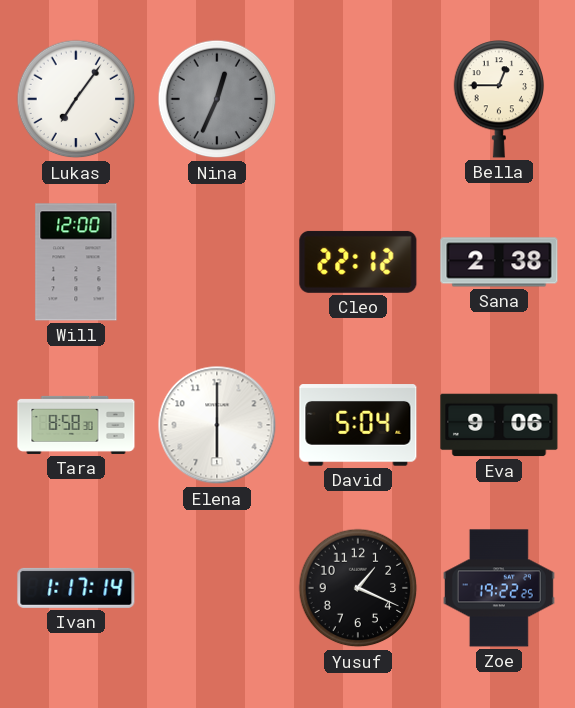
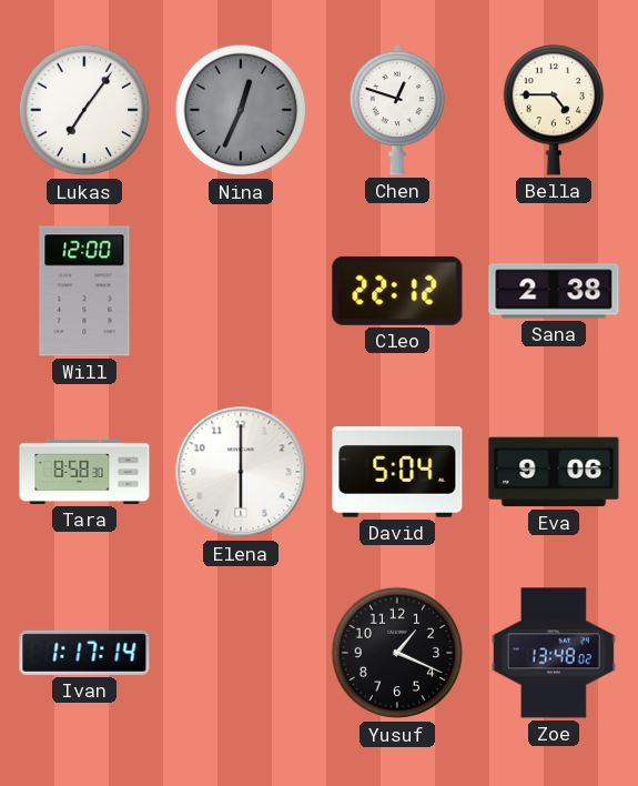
Chen: none -> 12:48
Bella: 12:45 -> 4:45
Zoe: 19:22 -> 13:48
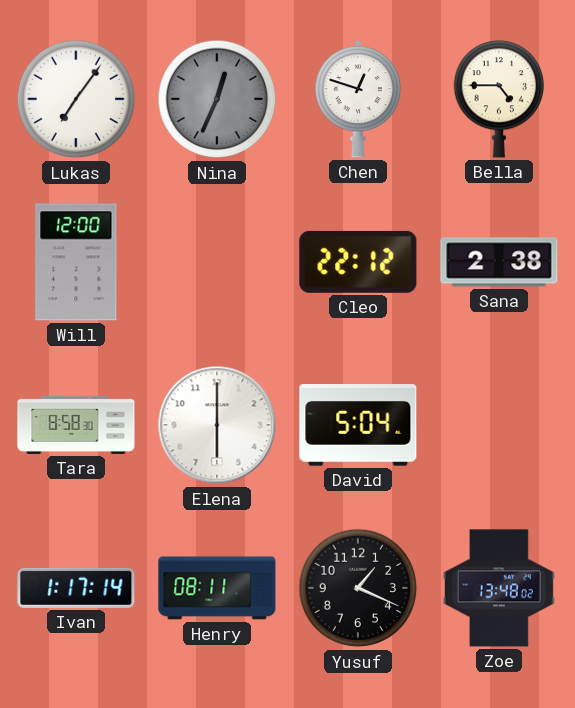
Eva: 9:06 -> none
Henry: none -> 08:11
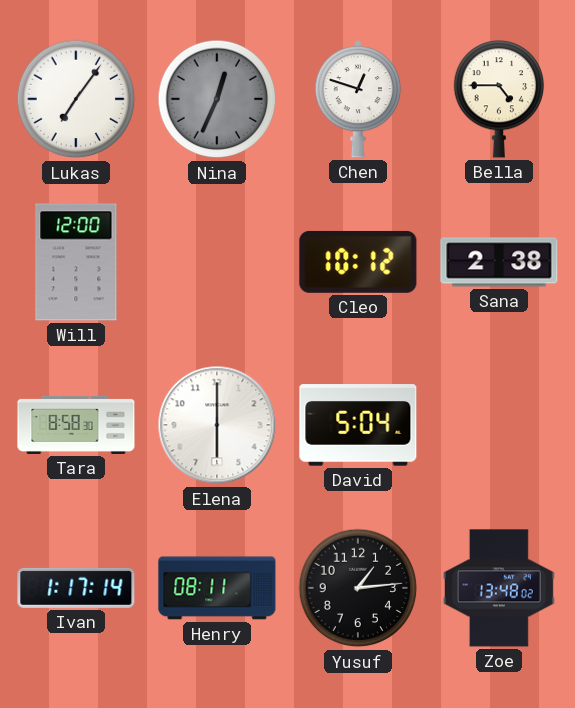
Cleo: 22:12 -> 10:12
Yusuf: 1:19 -> 1:14
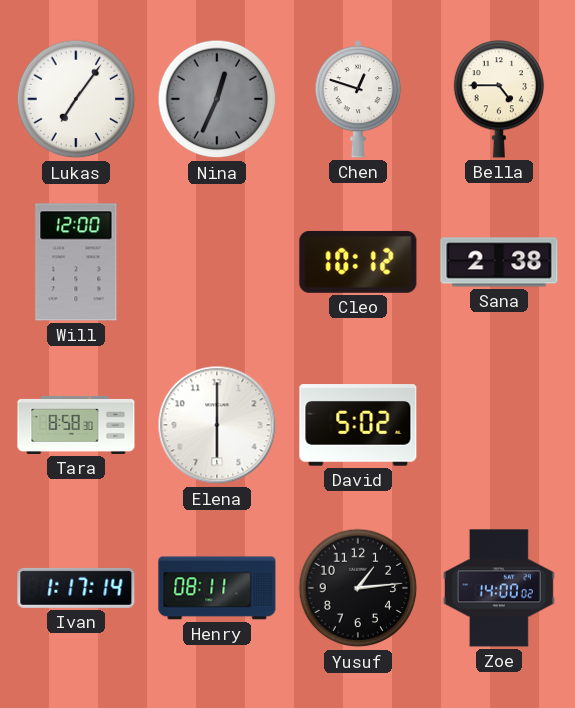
David: 5:04 -> 5:02
Zoe: 13:48 -> 14:00
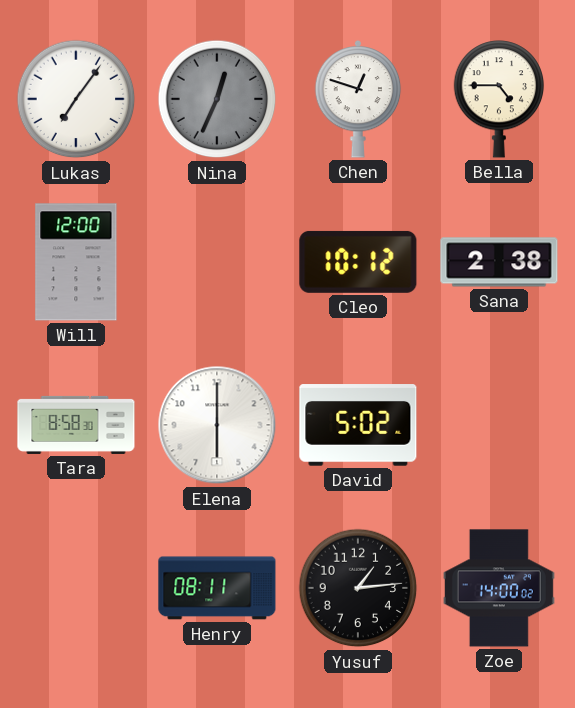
Ivan: 1:17 -> none
